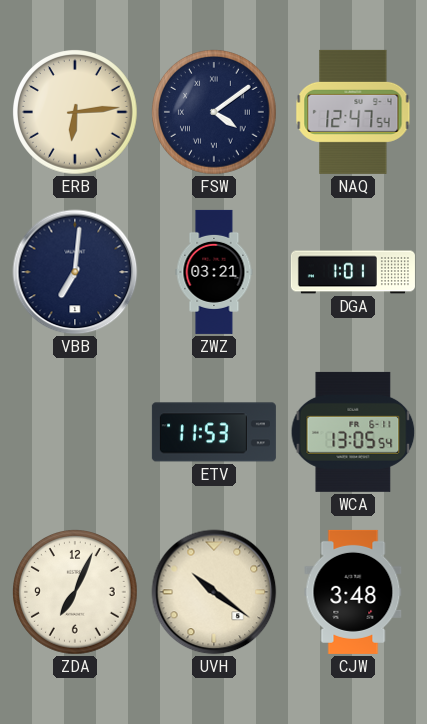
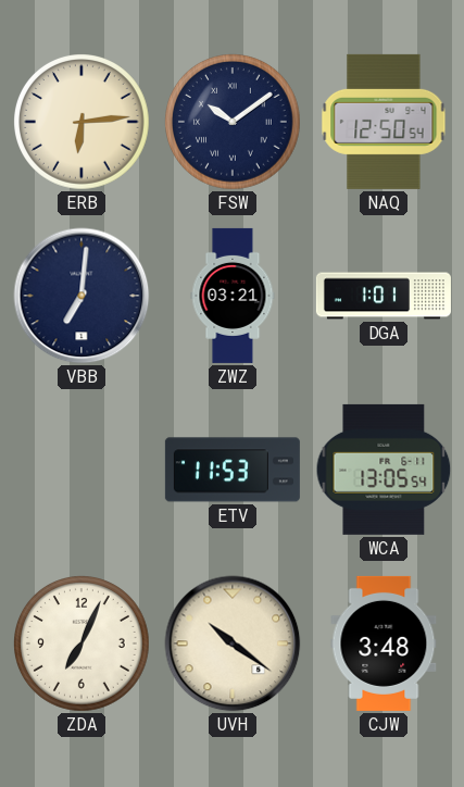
FSW: 4:09 -> 10:09
NAQ: 12:47 -> 12:50
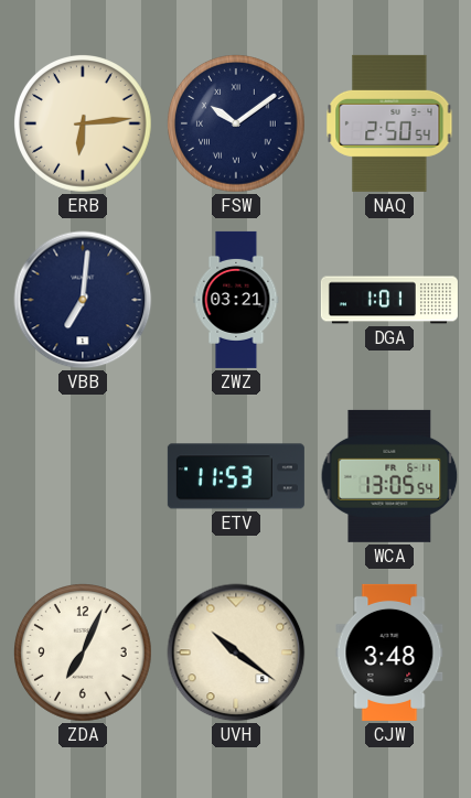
NAQ: 12:50 -> 2:50
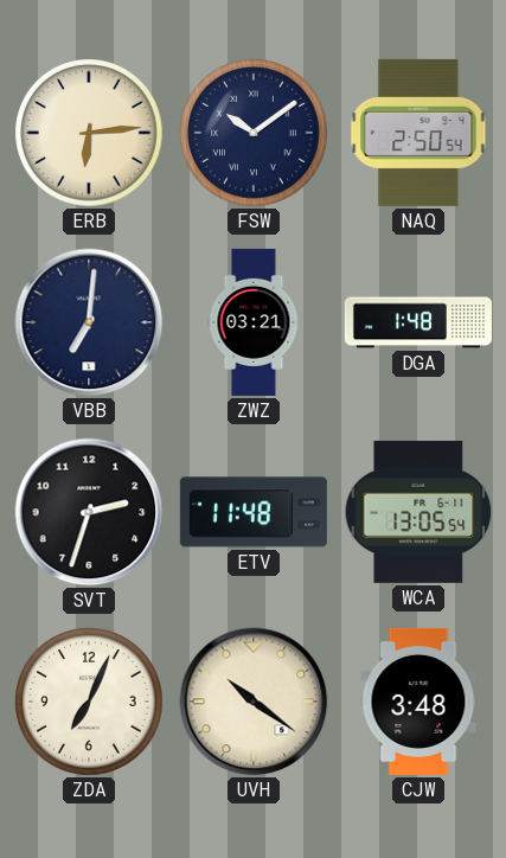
DGA: 1:01 -> 1:48
SVT: none -> 2:33
ETV: 11:53 -> 11:48
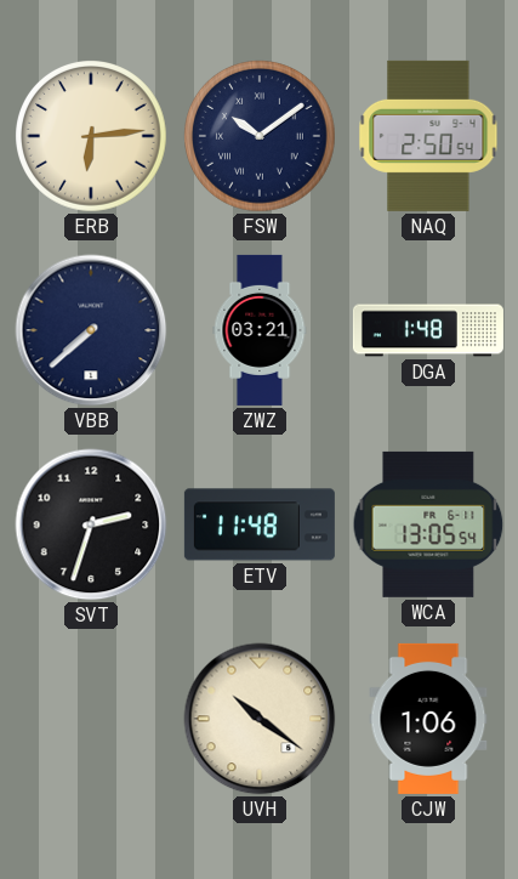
VBB: 7:01 -> 7:38
ZDA: 7:04 -> none
CJW: 3:48 -> 1:06
